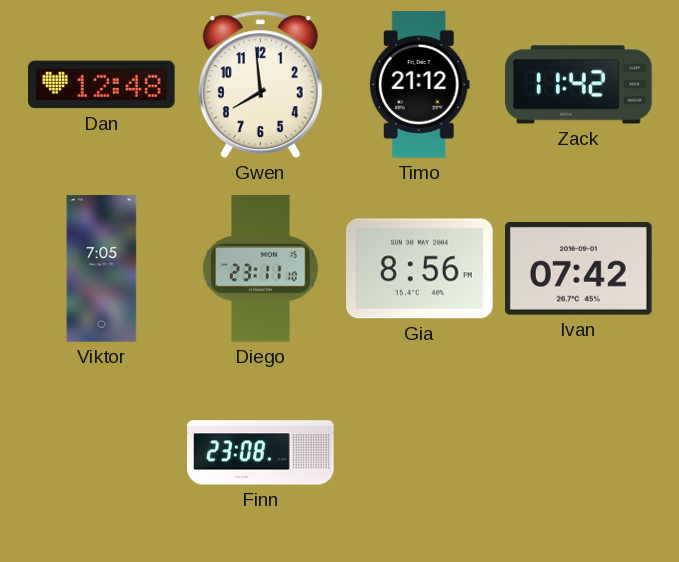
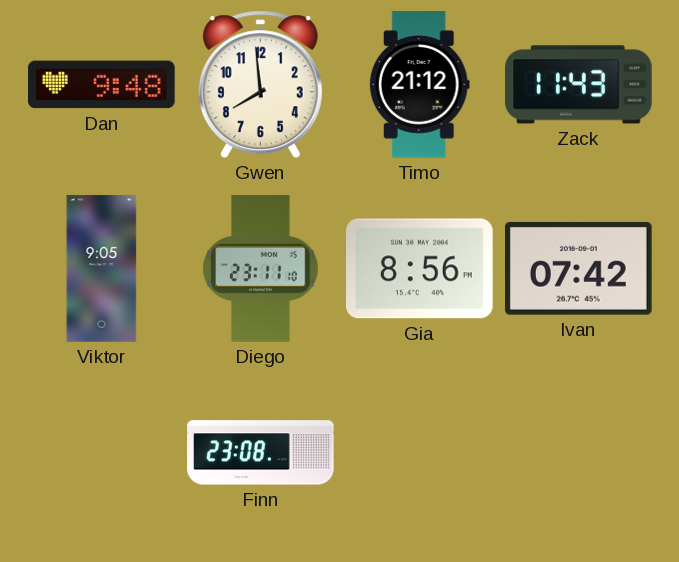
Dan: 12:48 -> 9:48
Zack: 11:42 -> 11:43
Viktor: 7:05 -> 9:05
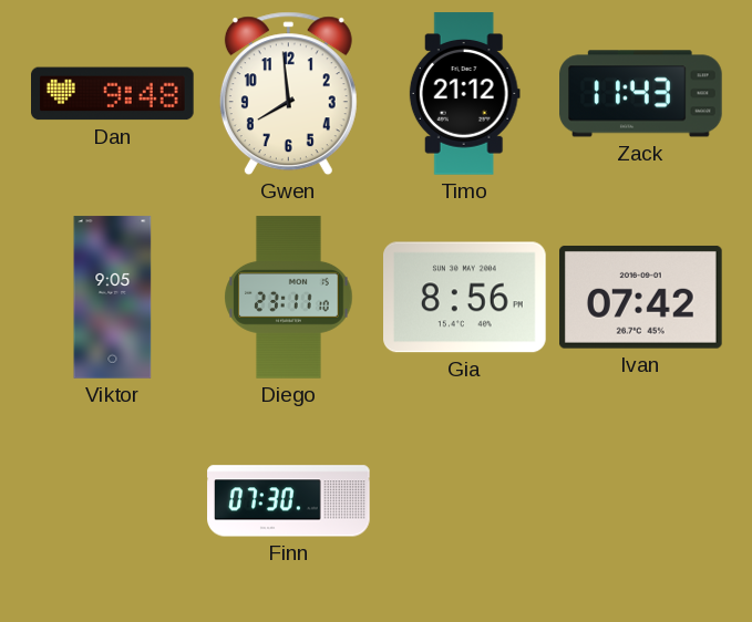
Finn: 23:08 -> 07:30
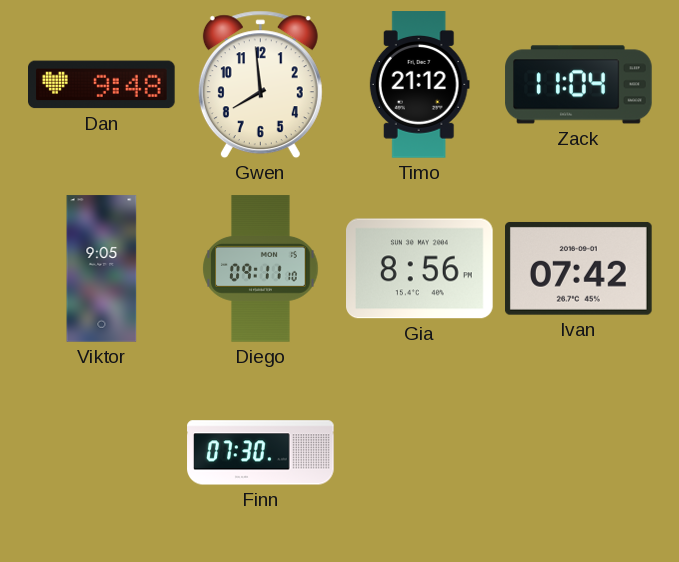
Zack: 11:43 -> 11:04
Diego: 23:11 -> 09:11
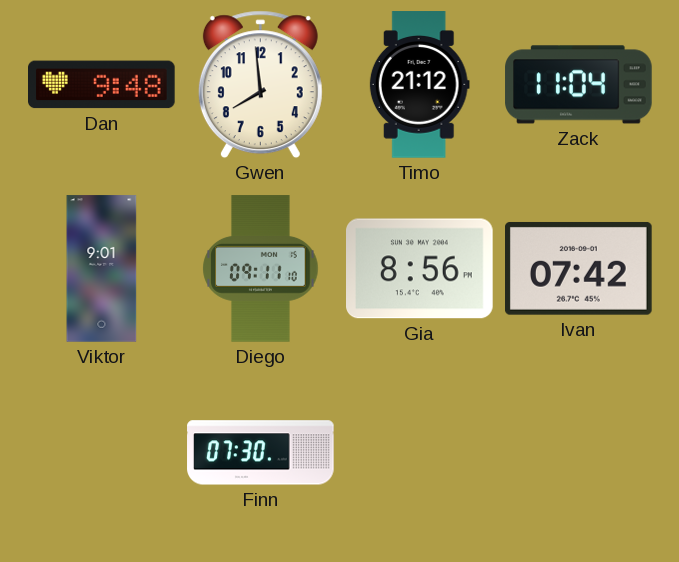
Viktor: 9:05 -> 9:01
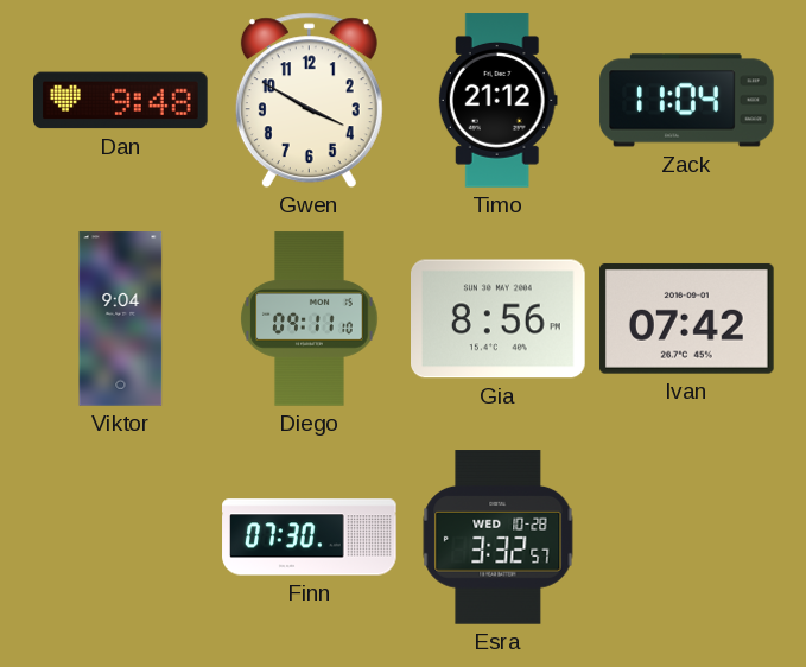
Gwen: 7:59 -> 3:50
Viktor: 9:01 -> 9:04
Esra: none -> 3:32
